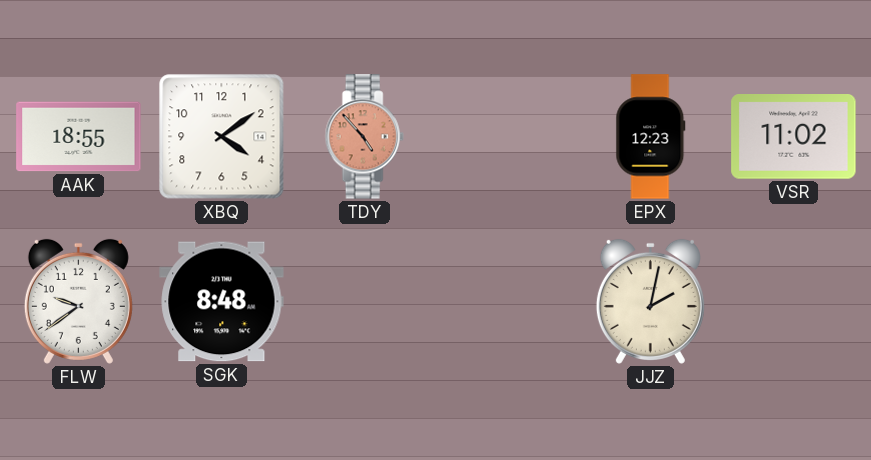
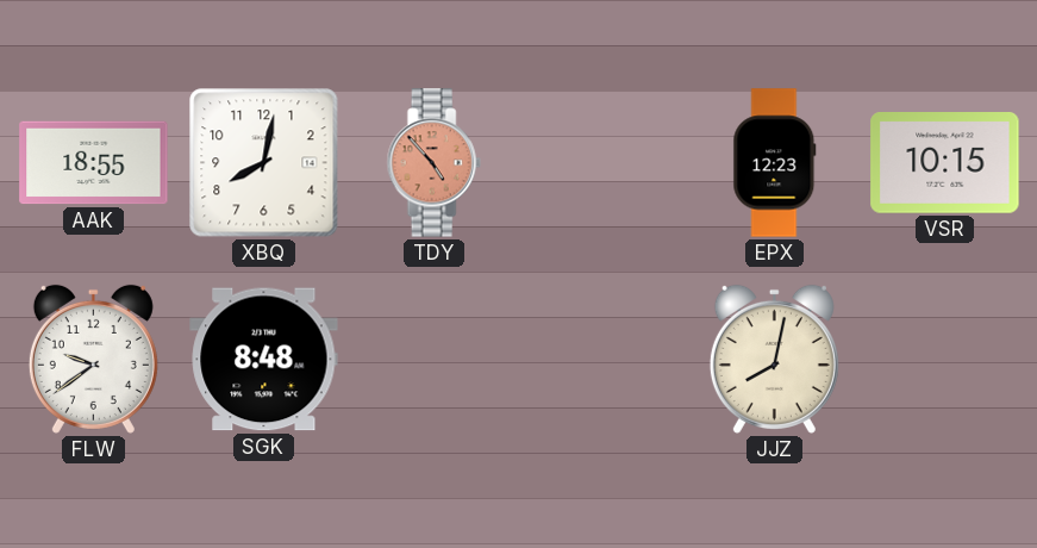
XBQ: 4:09 -> 8:02
VSR: 11:02 -> 10:15
JJZ: 2:02 -> 8:02
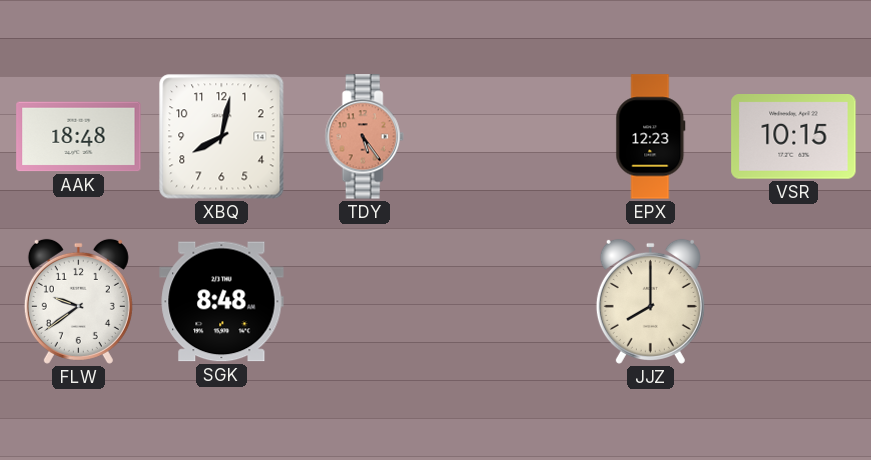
AAK: 18:55 -> 18:48
TDY: 4:53 -> 5:24
JJZ: 8:02 -> 8:00
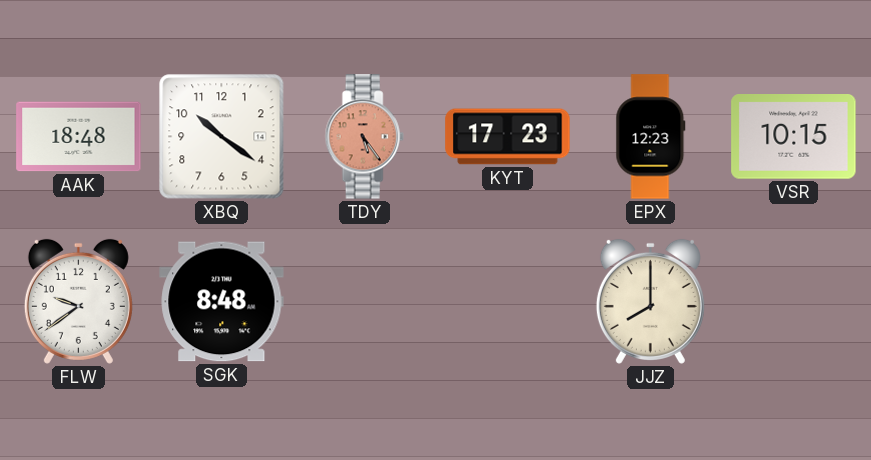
XBQ: 8:02 -> 10:21
KYT: none -> 17:23
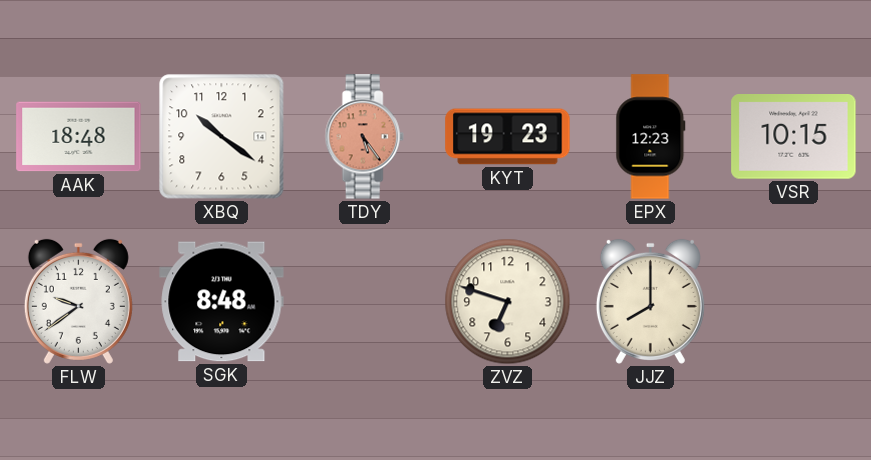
KYT: 17:23 -> 19:23
ZVZ: none -> 6:48
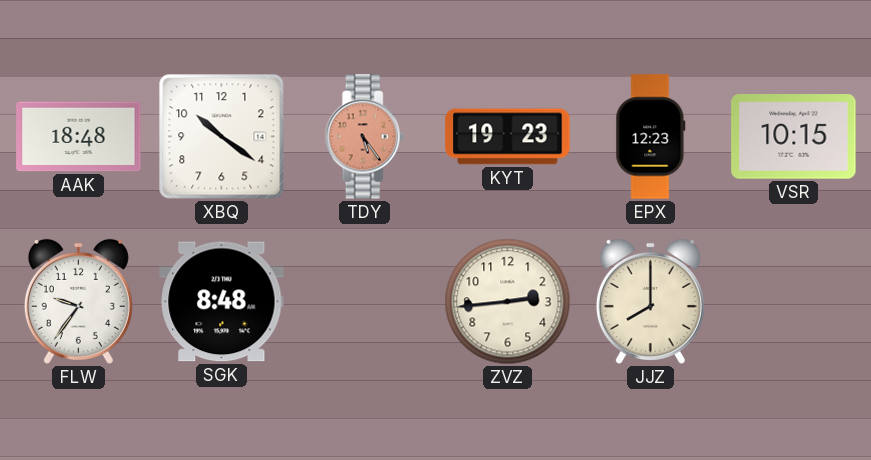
FLW: 9:39 -> 9:36
ZVZ: 6:48 -> 2:44
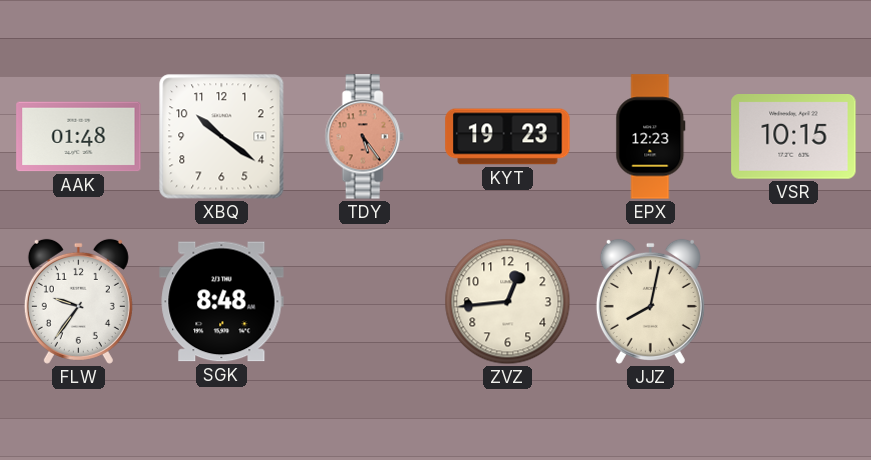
AAK: 18:48 -> 01:48
ZVZ: 2:44 -> 12:44
JJZ: 8:00 -> 8:02
